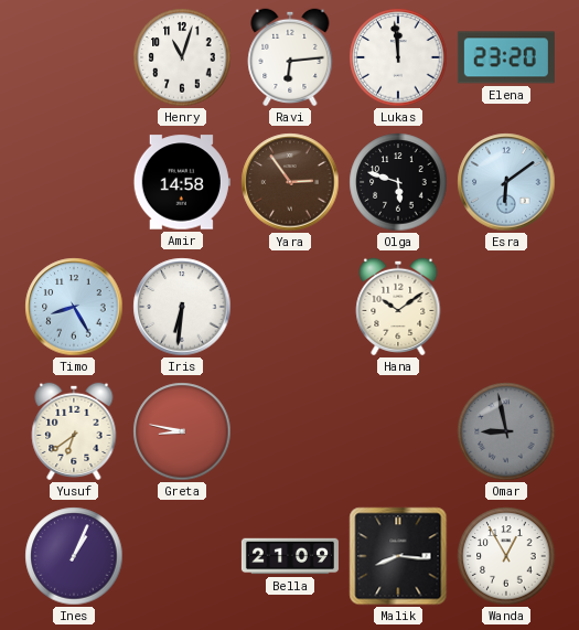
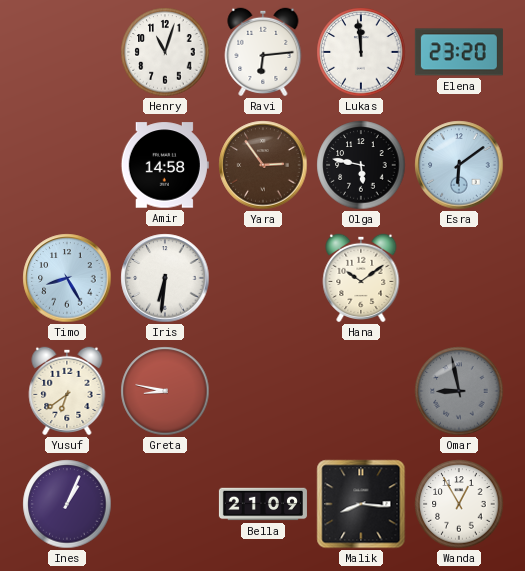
Olga: 5:48 -> 5:47
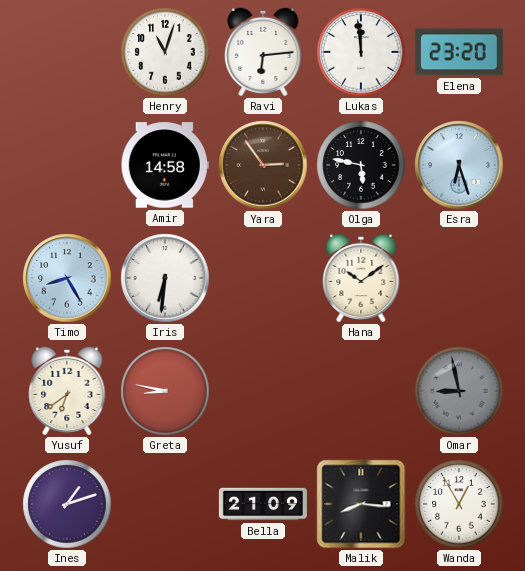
Esra: 6:09 -> 6:27
Ines: 1:04 -> 1:12
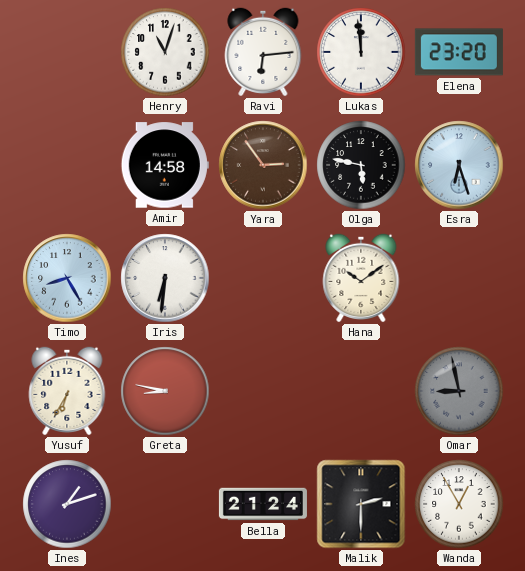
Yusuf: 6:39 -> 6:35
Bella: 21:09 -> 21:24
Malik: 8:16 -> 2:30
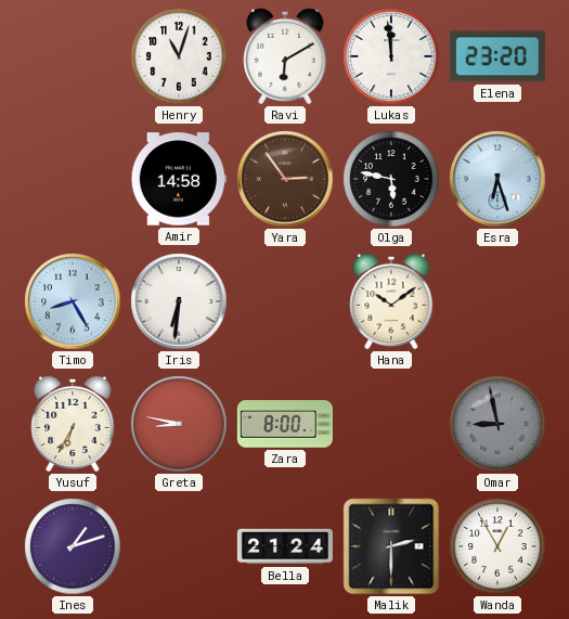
Ravi: 6:14 -> 6:10
Zara: none -> 8:00
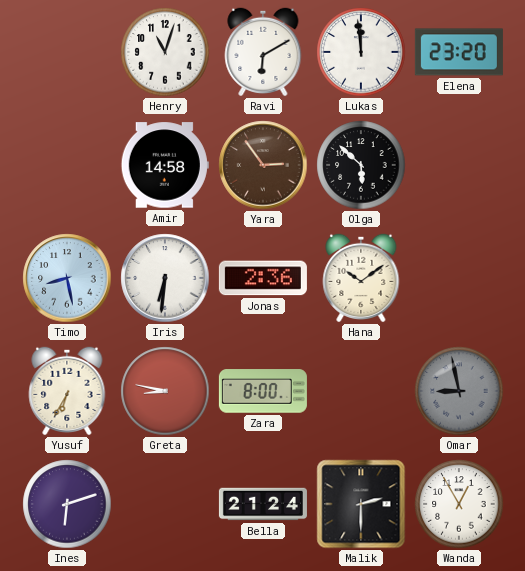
Olga: 5:47 -> 5:52
Esra: 6:27 -> none
Timo: 8:25 -> 8:28
Jonas: none -> 2:36
Ines: 1:12 -> 6:12
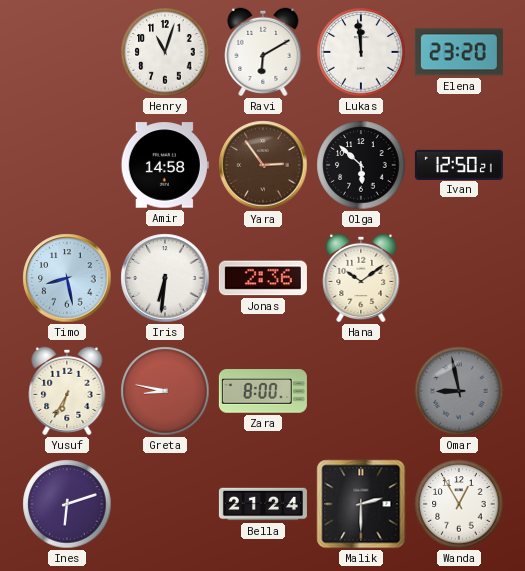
Ivan: none -> 12:50
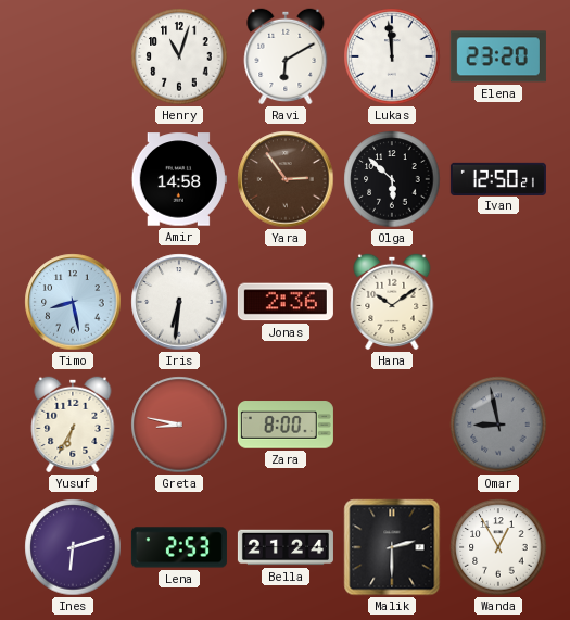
Lena: none -> 2:53
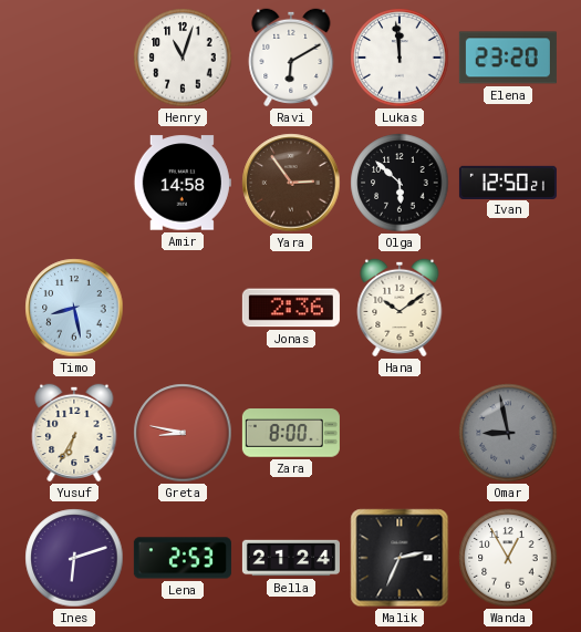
Iris: 6:31 -> none
Malik: 2:30 -> 2:34
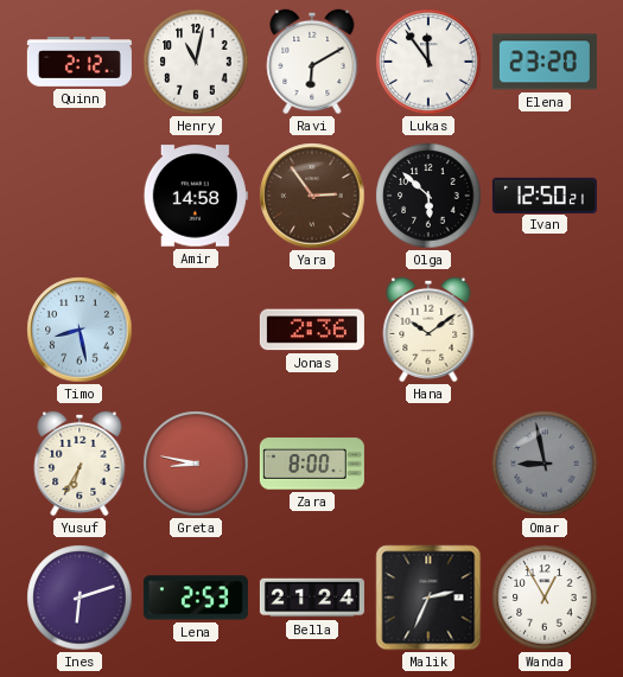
Quinn: none -> 2:12
Henry: 11:03 -> 11:02
Lukas: 11:59 -> 11:54
